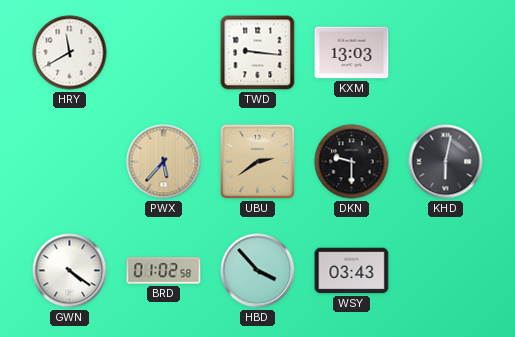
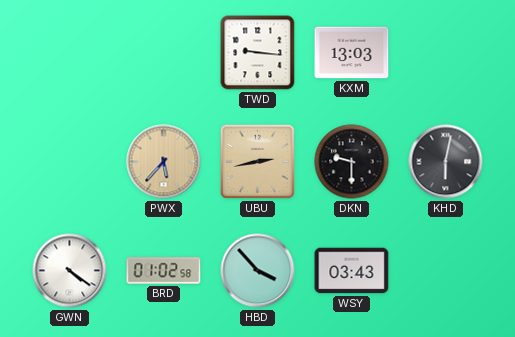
HRY: 11:40 -> none
UBU: 2:39 -> 2:43
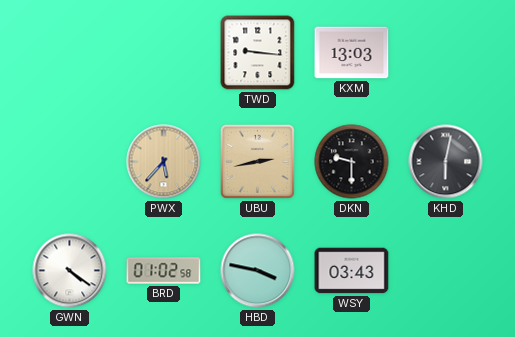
HBD: 3:53 -> 3:47
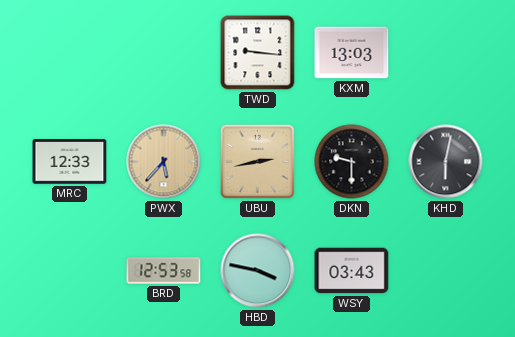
MRC: none -> 12:33
GWN: 4:21 -> none
BRD: 01:02 -> 12:53
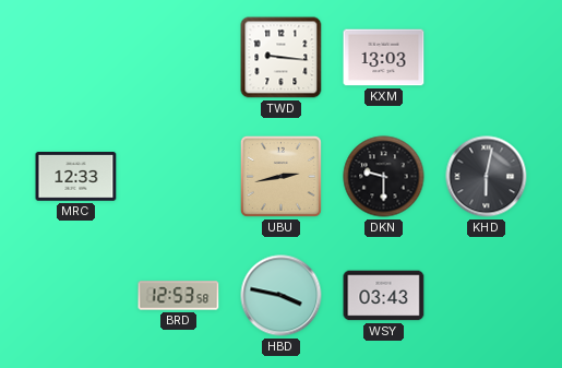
PWX: 5:37 -> none
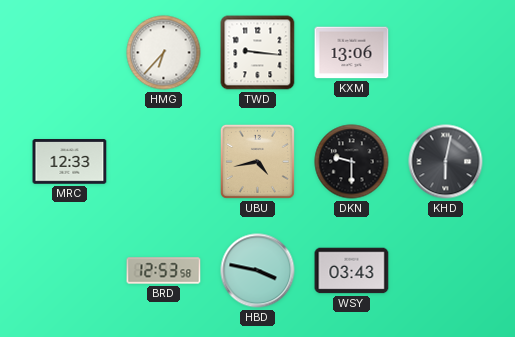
HMG: none -> 6:37
KXM: 13:03 -> 13:06
UBU: 2:43 -> 4:43
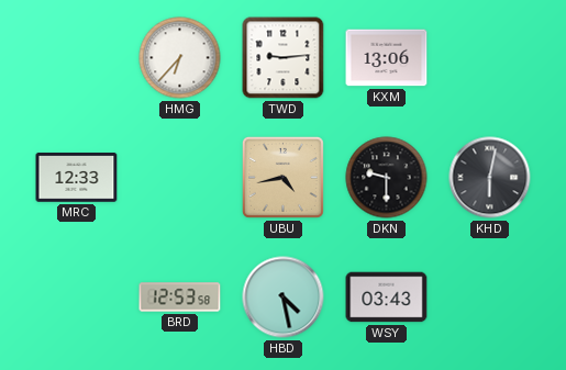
TWD: 9:16 -> 9:14
HBD: 3:47 -> 4:28
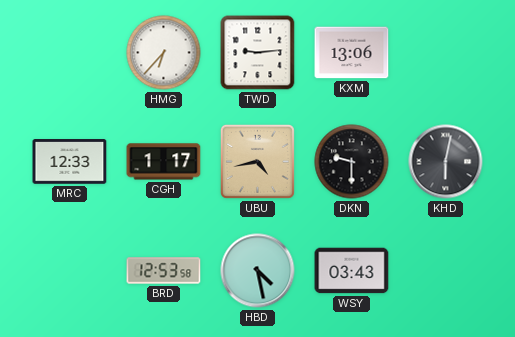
CGH: none -> 1:17
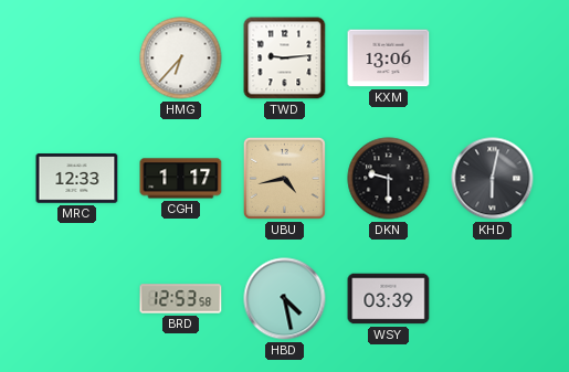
WSY: 03:43 -> 03:39
